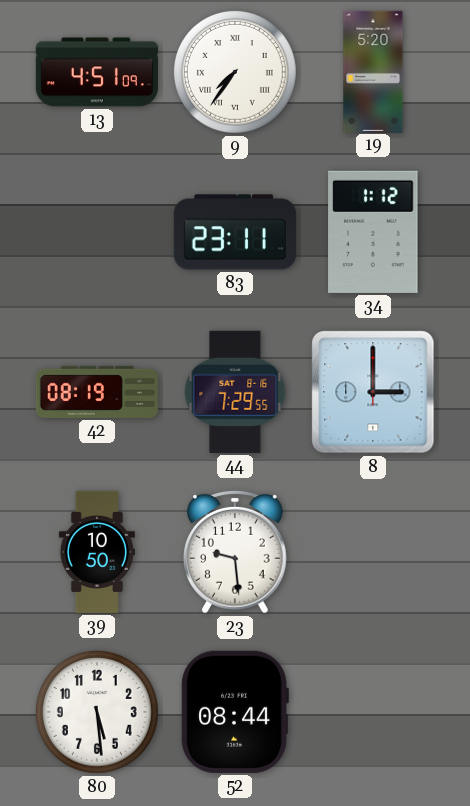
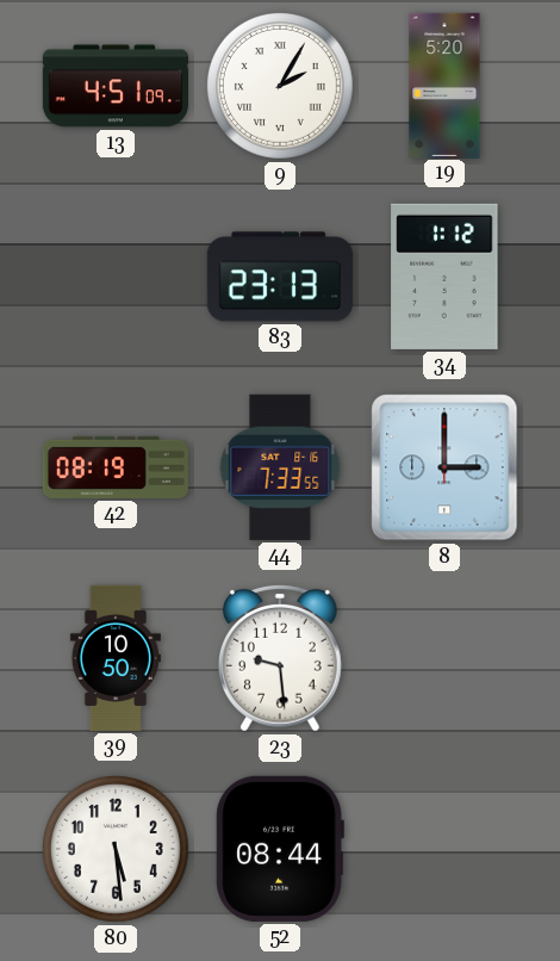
9: 7:36 -> 2:05
83: 23:11 -> 23:13
44: 7:29 -> 7:33
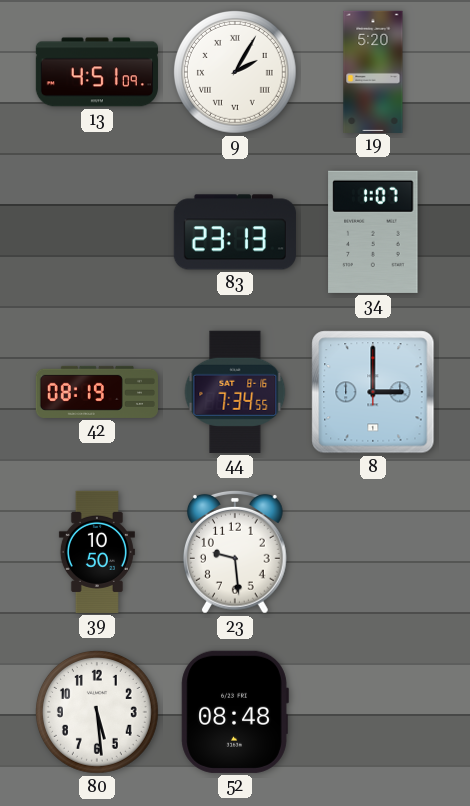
34: 1:12 -> 1:07
44: 7:33 -> 7:34
52: 08:44 -> 08:48
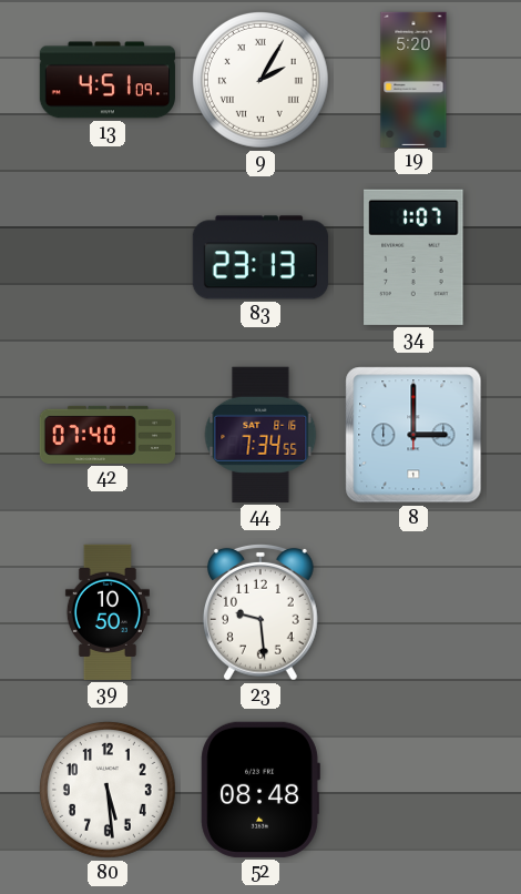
42: 08:19 -> 07:40
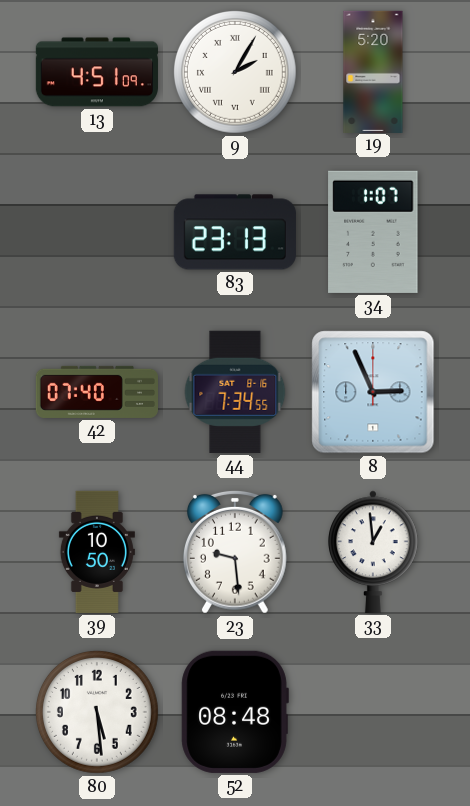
8: 3:00 -> 2:56
33: none -> 12:59
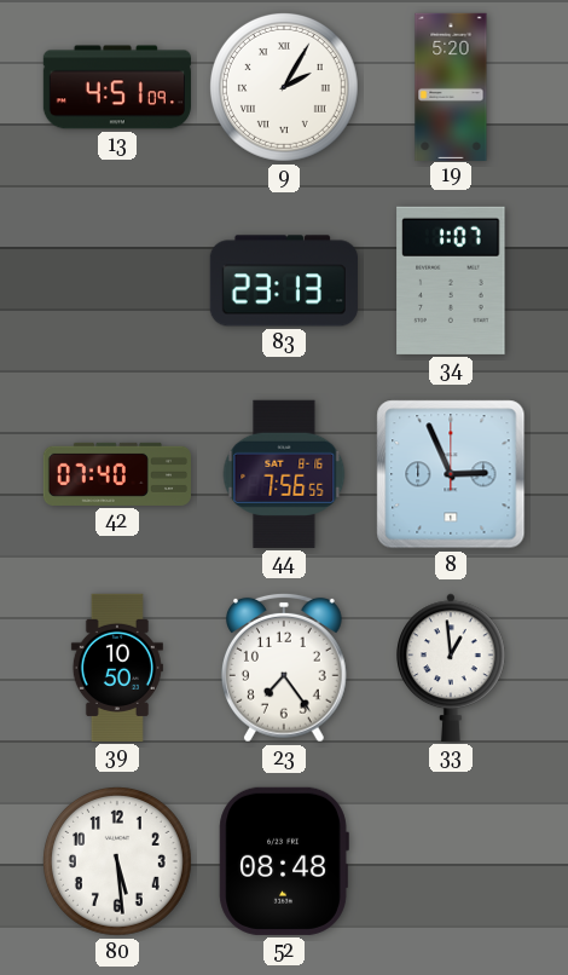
44: 7:34 -> 7:56
23: 9:29 -> 7:24
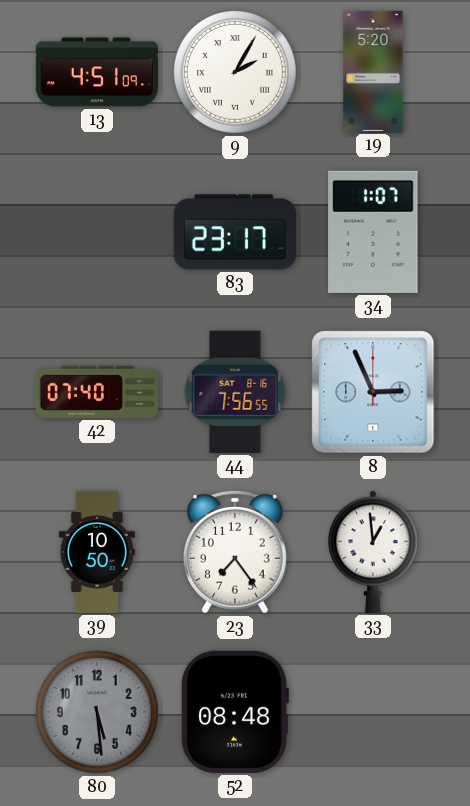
83: 23:13 -> 23:17
80 dial: white -> grey
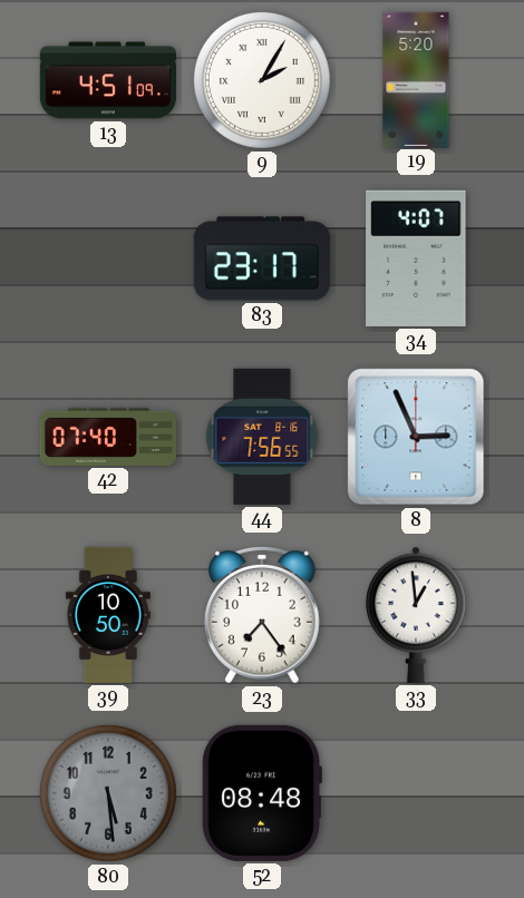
34: 1:07 -> 4:07
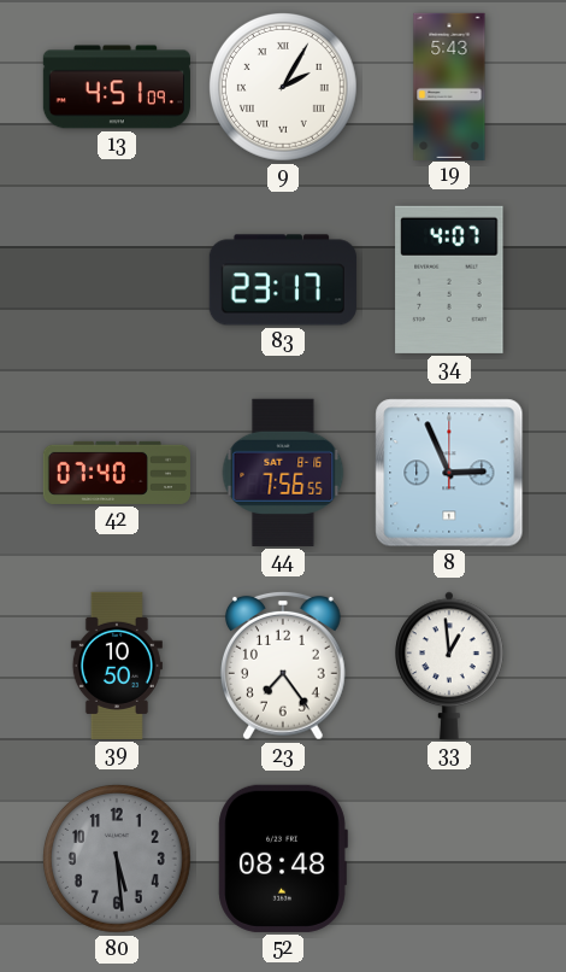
19: 5:20 -> 5:43
